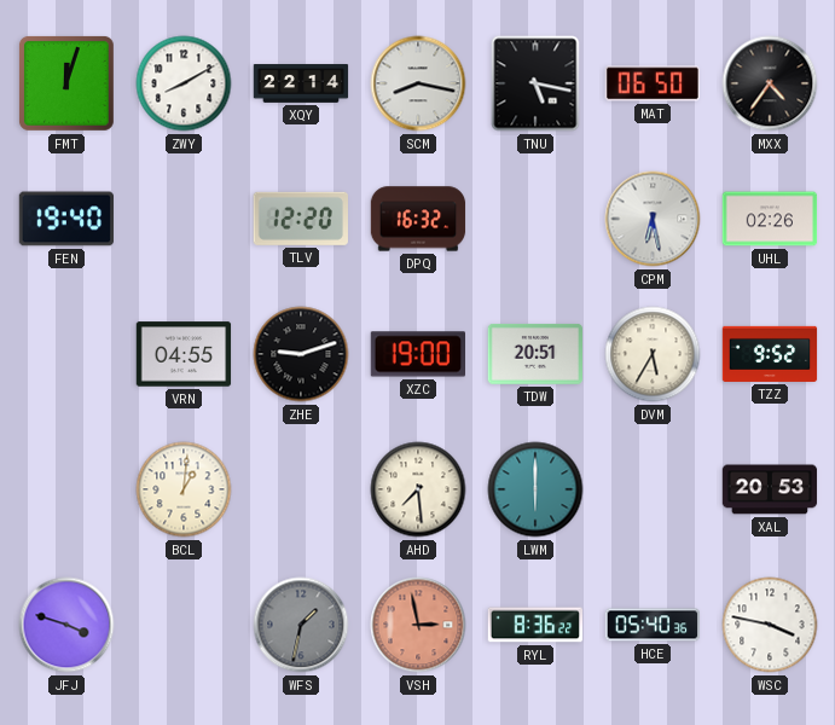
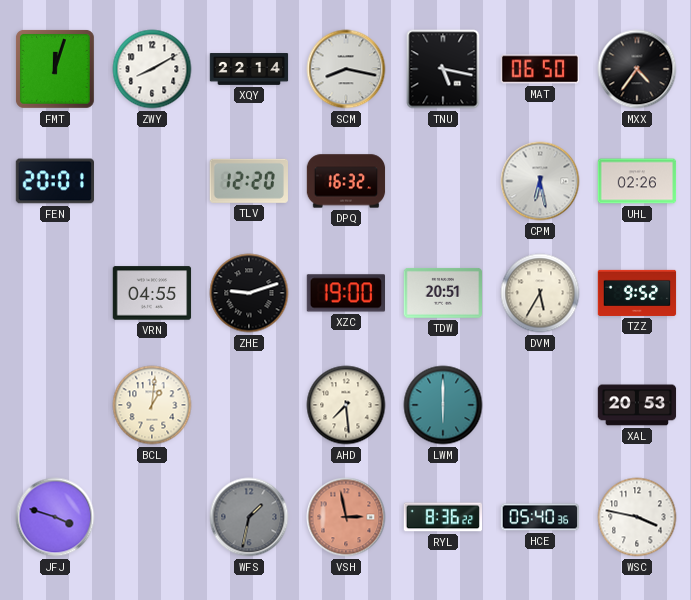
FEN: 19:40 -> 20:01
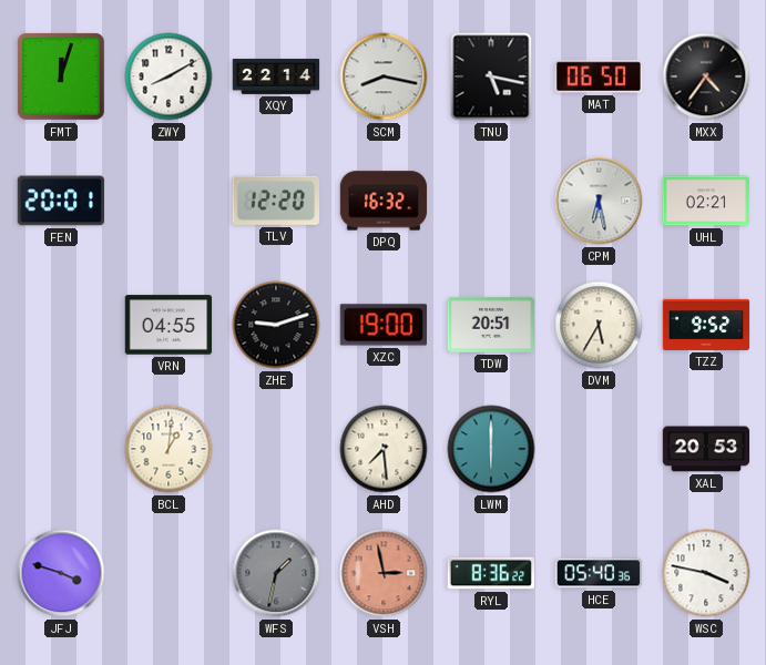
UHL: 02:26 -> 02:21
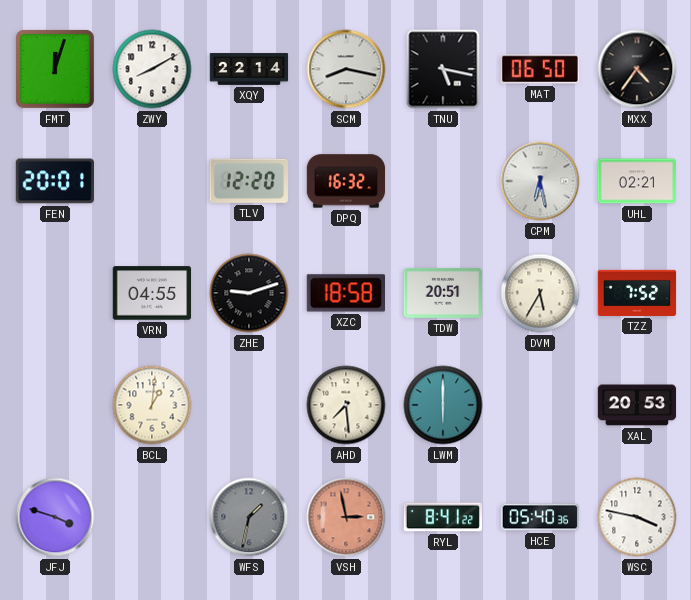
XZC: 19:00 -> 18:58
TZZ: 9:52 -> 7:52
RYL: 8:36 -> 8:41
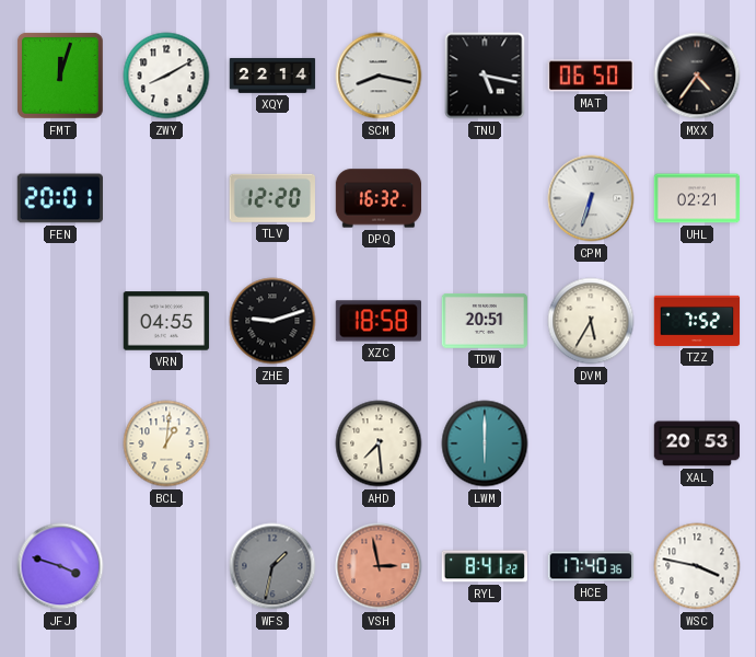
CPM: 6:28 -> 6:33
HCE: 05:40 -> 17:40
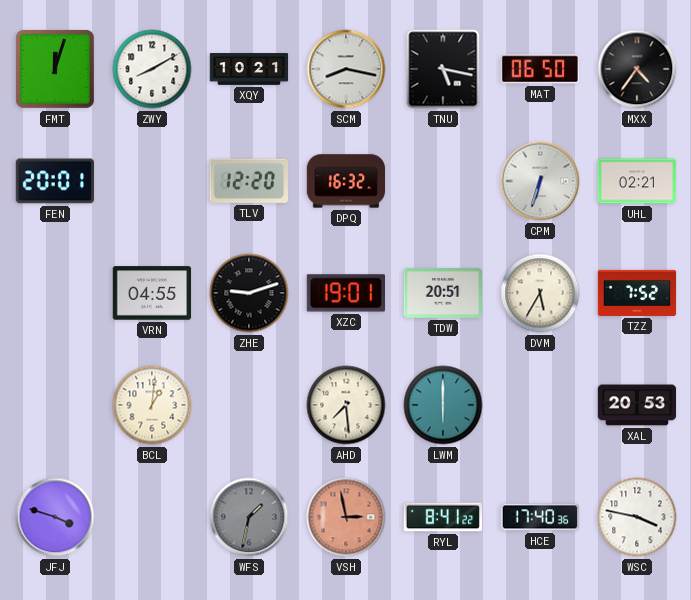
XQY: 22:14 -> 10:21
XZC: 18:58 -> 19:01
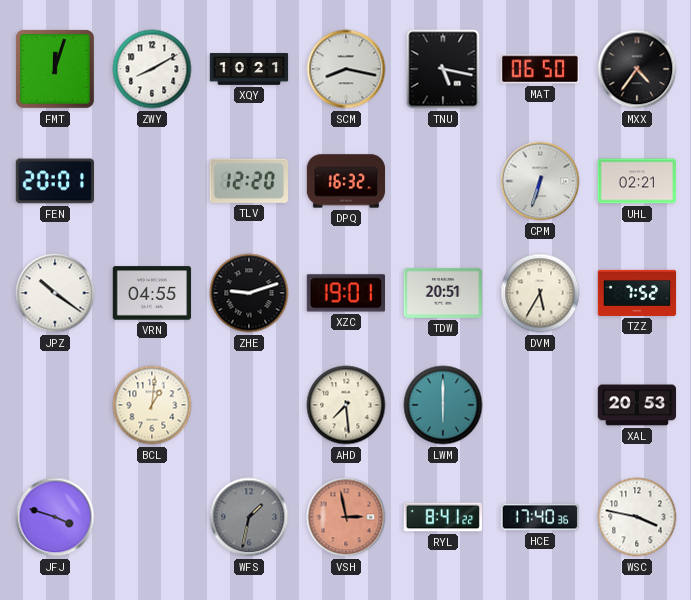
JPZ: none -> 10:21
